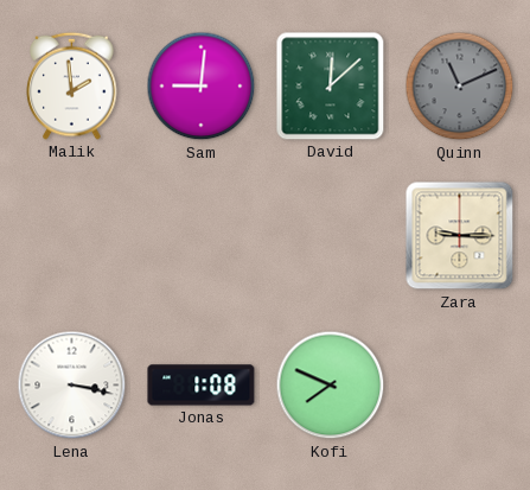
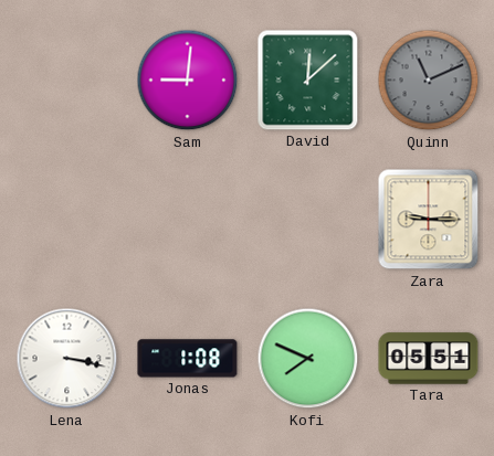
Malik: 1:59 -> none
Tara: none -> 05:51
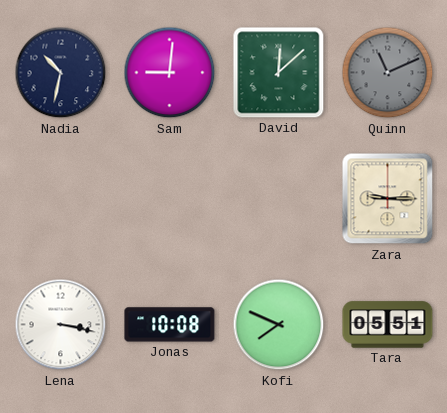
Nadia: none -> 10:32
Jonas: 1:08 -> 10:08
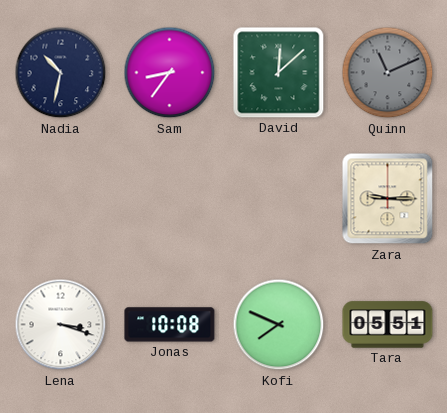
Sam: 9:01 -> 8:36
Lena: 3:17 -> 3:18
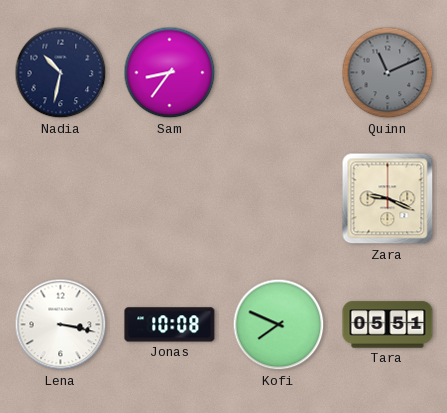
David: 12:08 -> none
Zara: 9:15 -> 9:19
Lena: 3:18 -> 3:17
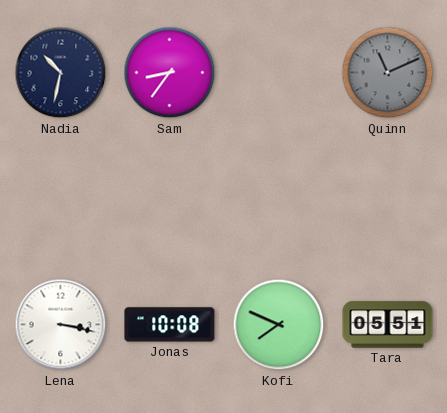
Zara: 9:19 -> none
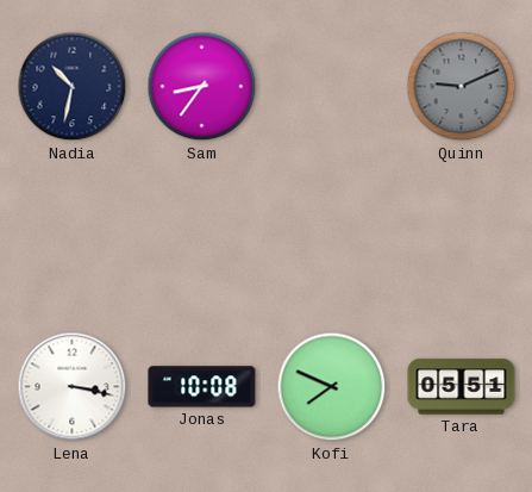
Quinn: 11:11 -> 9:11
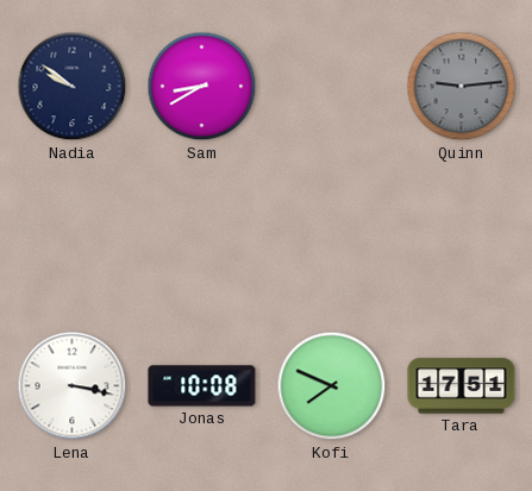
Nadia: 10:32 -> 9:51
Sam: 8:36 -> 8:40
Quinn: 9:11 -> 9:14
Tara: 05:51 -> 17:51
